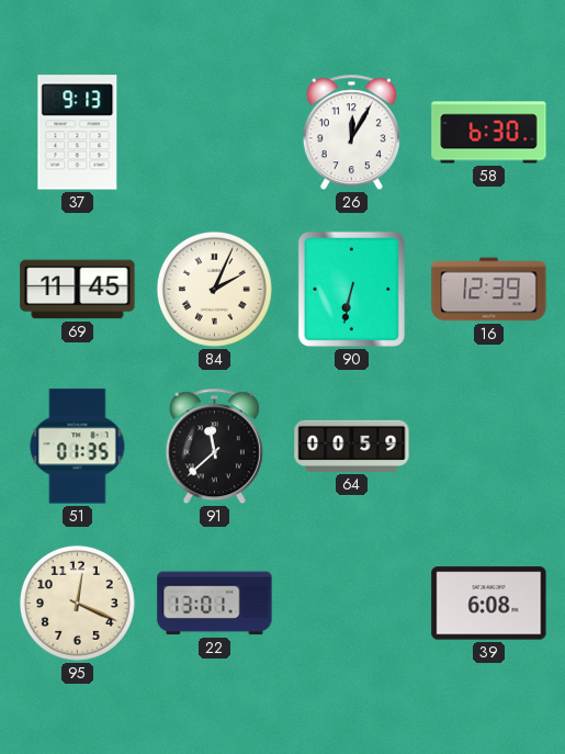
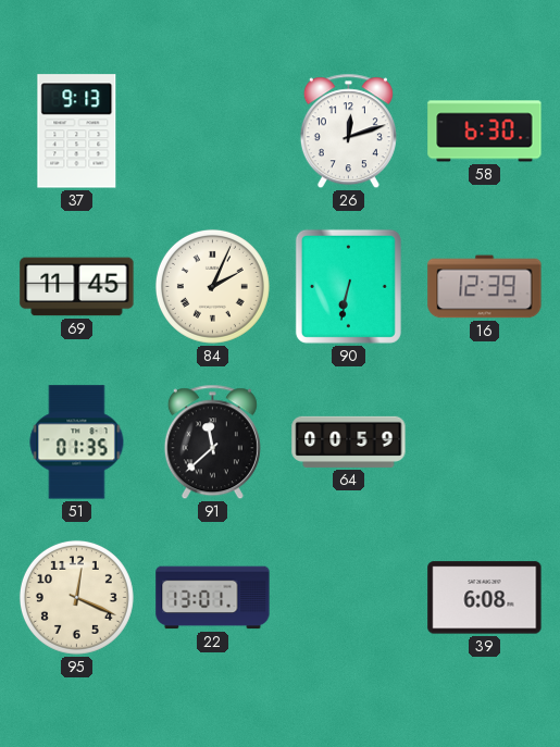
26: 12:05 -> 12:12
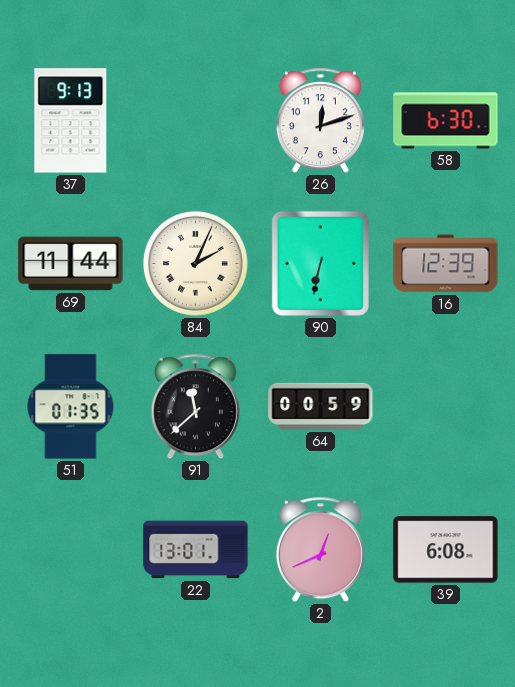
69: 11:45 -> 11:44
95: 12:19 -> none
2: none -> 12:41
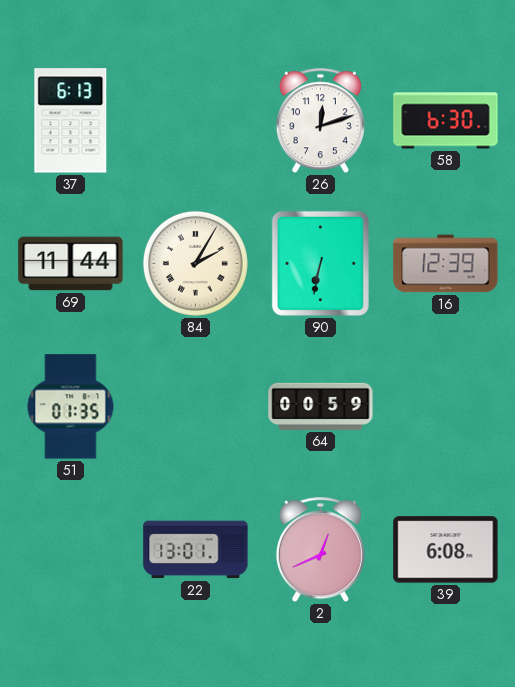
37: 9:13 -> 6:13
84: 2:04 -> 2:05
91: 11:38 -> none
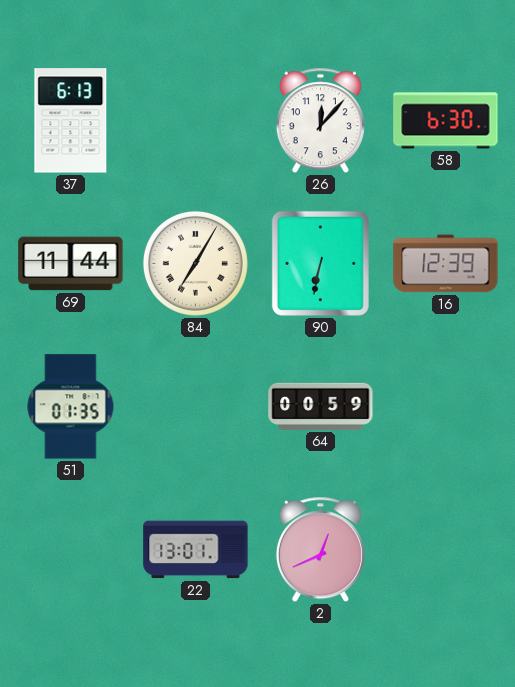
26: 12:12 -> 12:07
84: 2:05 -> 7:05
39: 6:08 -> none
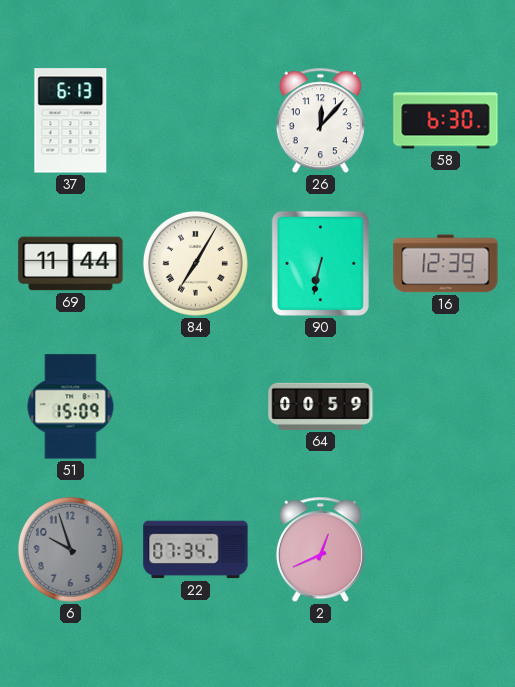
51: 01:35 -> 15:09
6: none -> 9:57
22: 13:01 -> 07:34
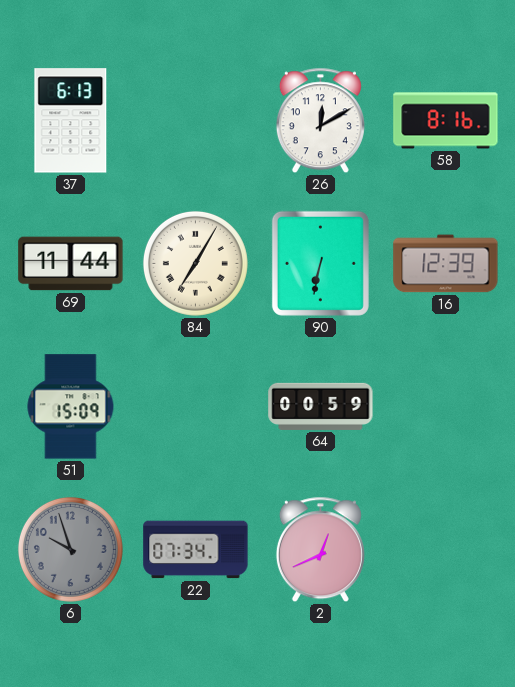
26: 12:07 -> 12:10
58: 6:30 -> 8:16
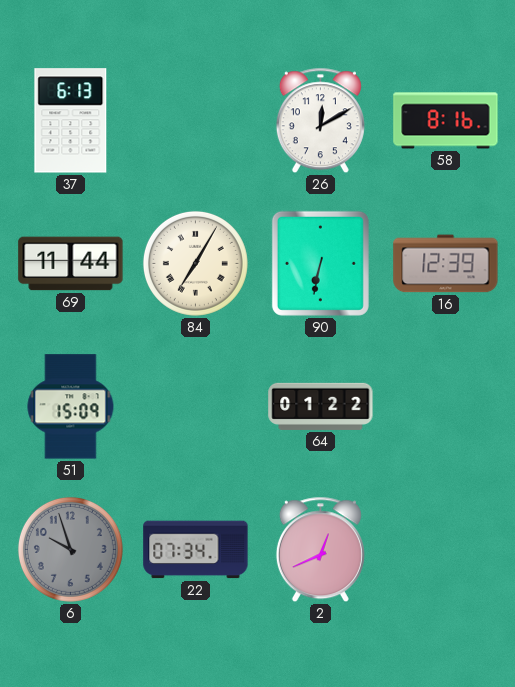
64: 00:59 -> 01:22
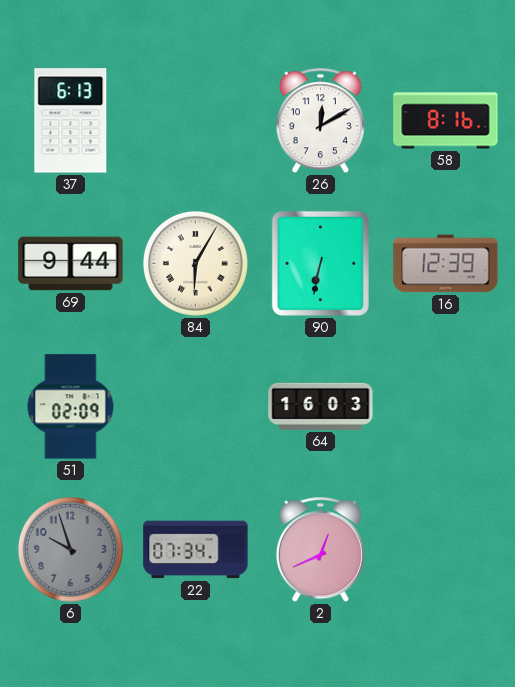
69: 11:44 -> 9:44
84: 7:05 -> 6:05
51: 15:09 -> 02:09
64: 01:22 -> 16:03
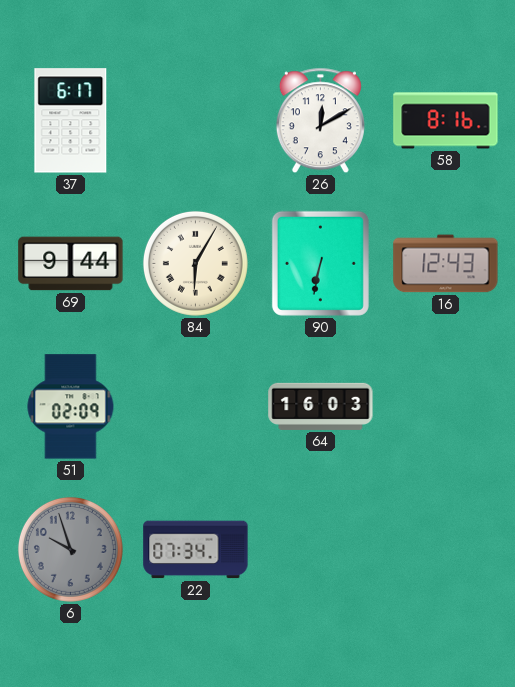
37: 6:13 -> 6:17
16: 12:39 -> 12:43
2: 12:41 -> none
